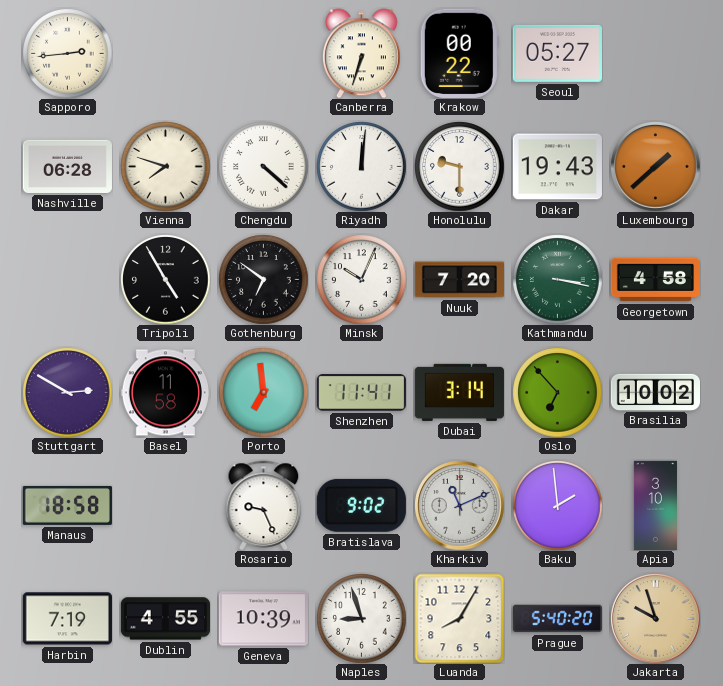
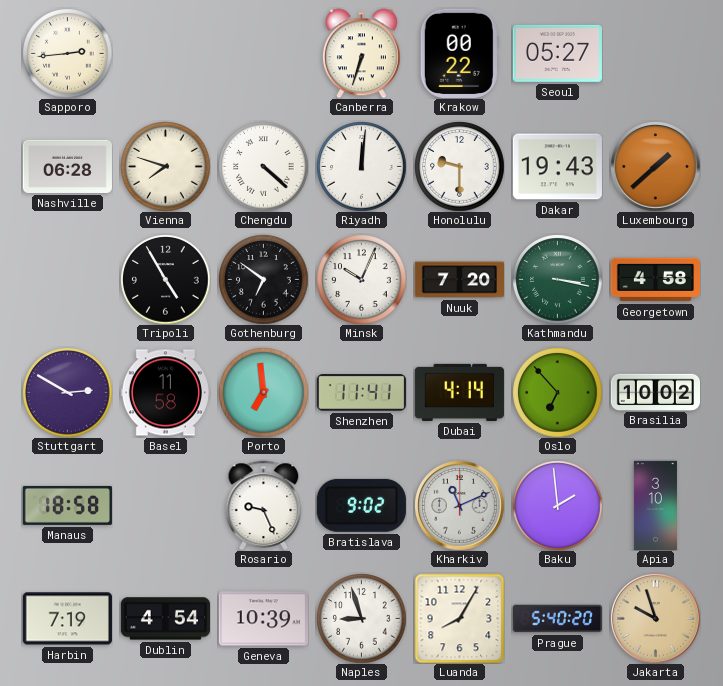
Dubai: 3:14 -> 4:14
Dublin: 4:55 -> 4:54
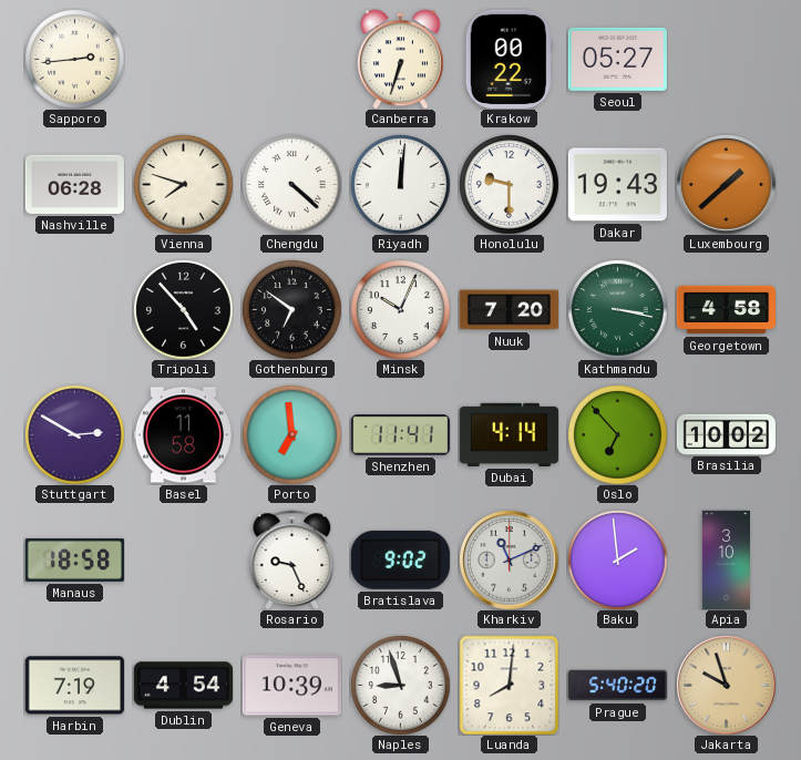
Tripoli: 4:55 -> 4:53
Luanda: 8:05 -> 8:01
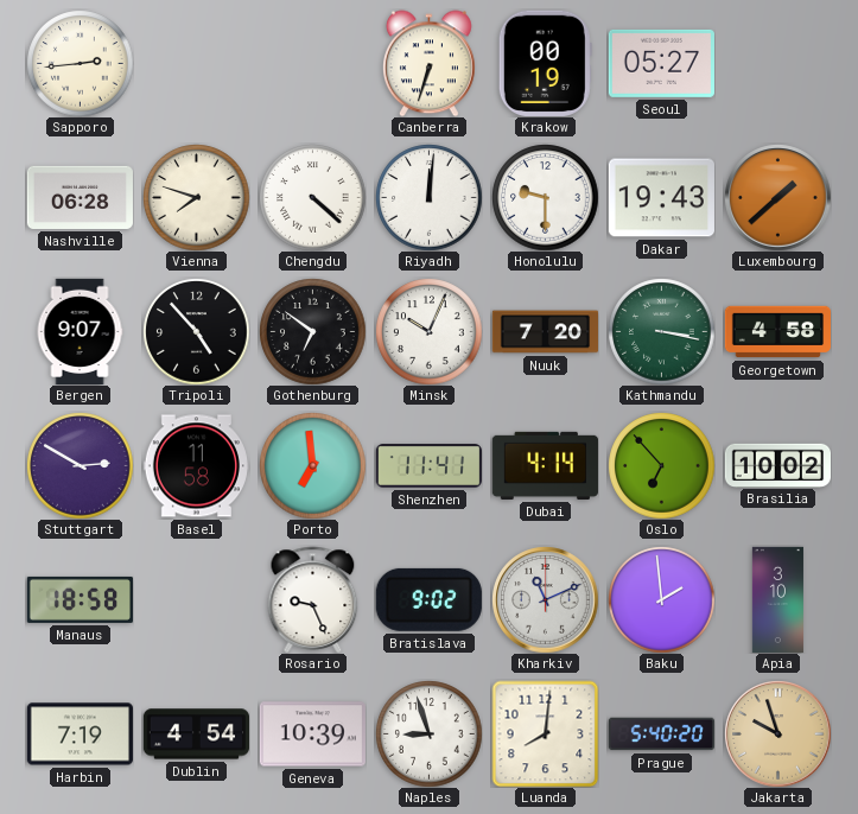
Krakow: 00:22 -> 00:19
Bergen: none -> 9:07
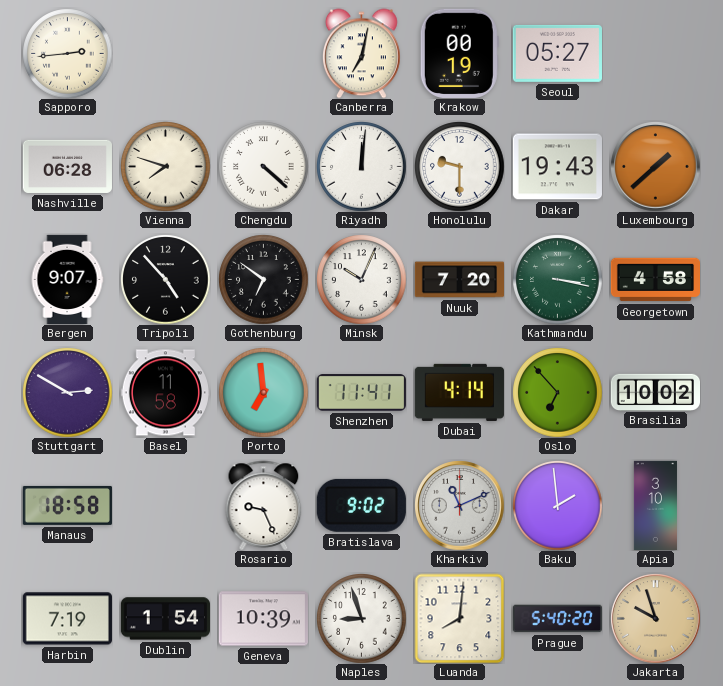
Canberra: 6:33 -> 7:02
Dublin: 4:54 -> 1:54
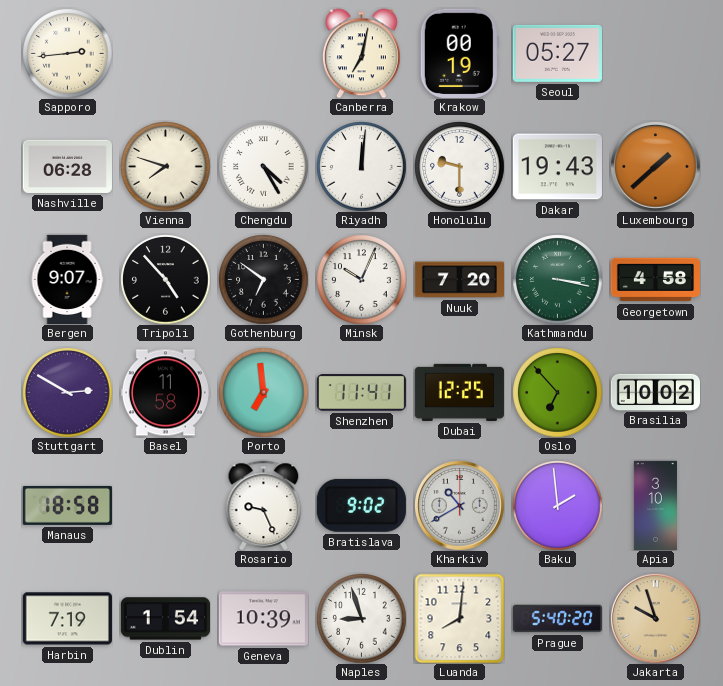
Chengdu: 4:22 -> 4:25
Dubai: 4:14 -> 12:25
Kharkiv: 11:11 -> 10:40
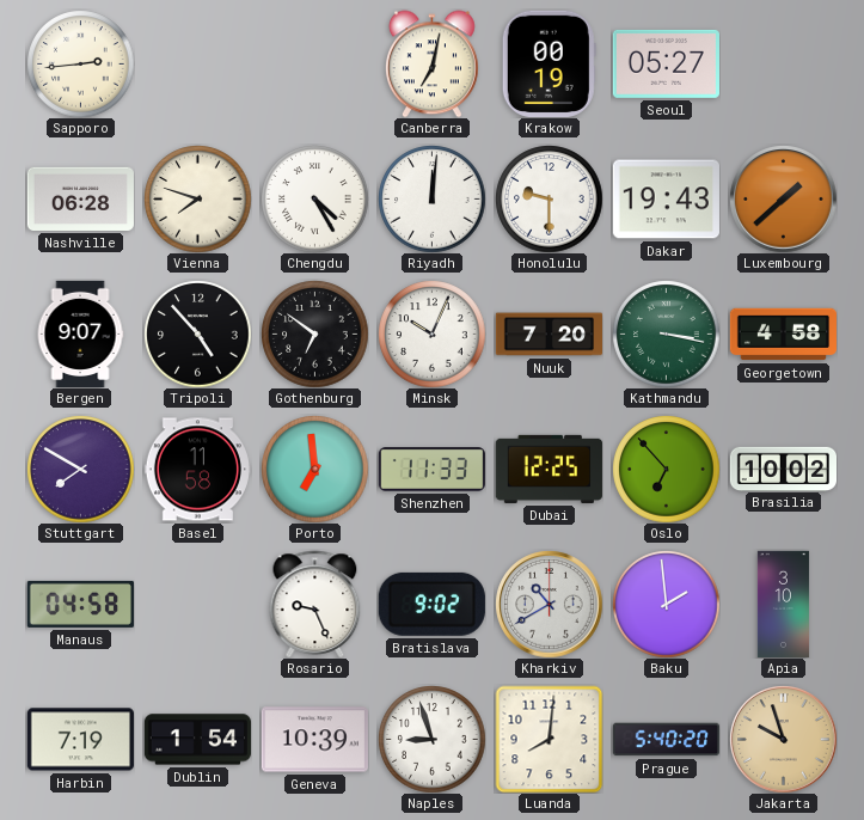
Stuttgart: 2:50 -> 7:50
Shenzhen: 11:41 -> 11:33
Manaus: 18:58 -> 04:58
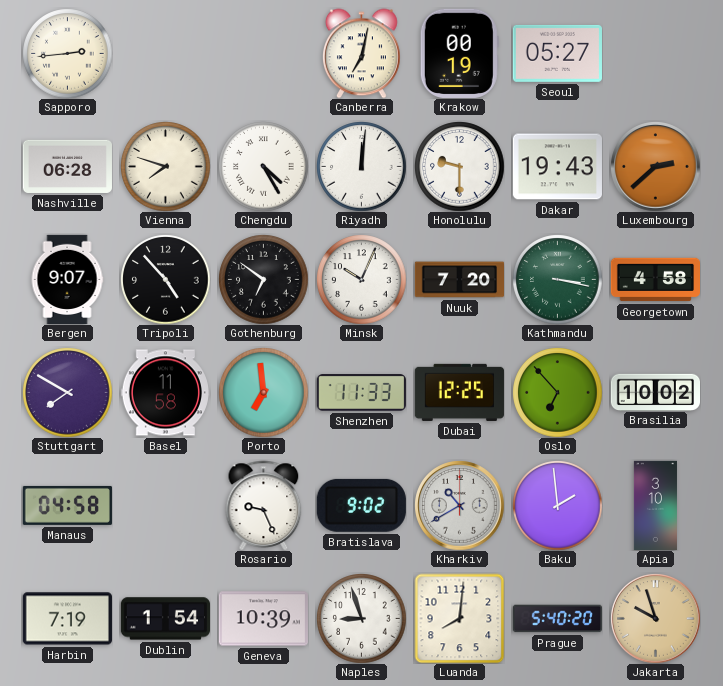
Luxembourg: 1:38 -> 2:38
